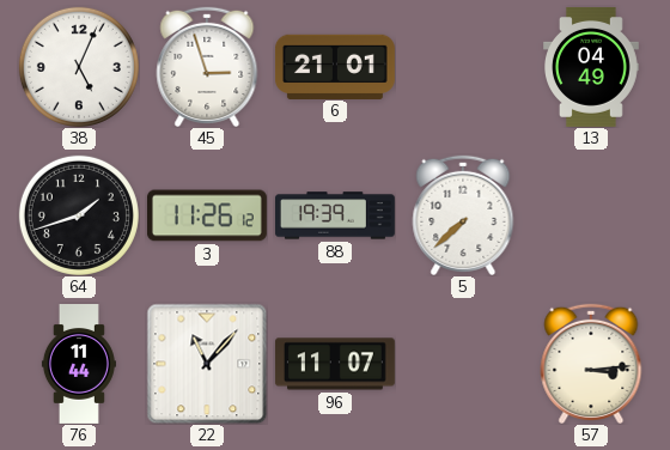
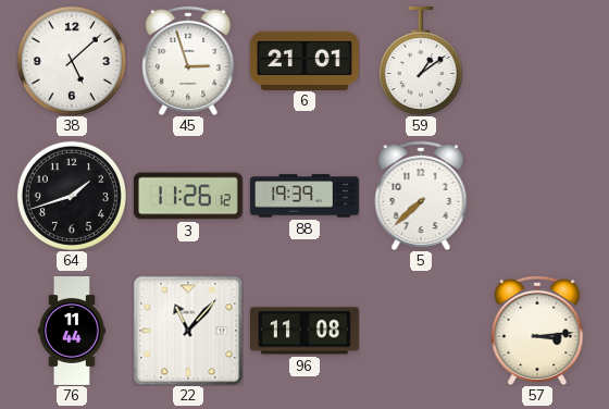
38: 5:04 -> 5:08
59: none -> 1:09
13: 04:49 -> none
96: 11:07 -> 11:08
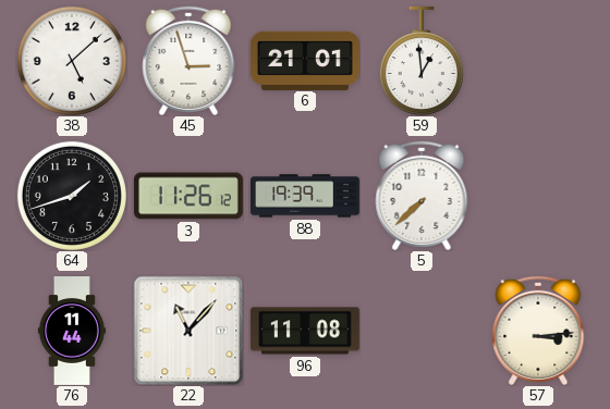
59: 1:09 -> 12:59
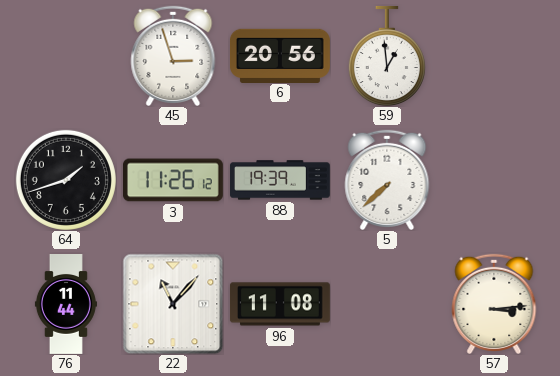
38: 5:08 -> none
6: 21:01 -> 20:56
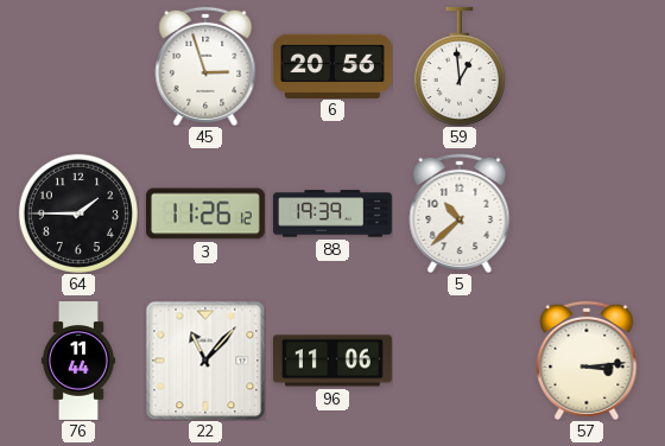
64: 1:42 -> 1:45
5: 7:38 -> 10:38
96: 11:08 -> 11:06
